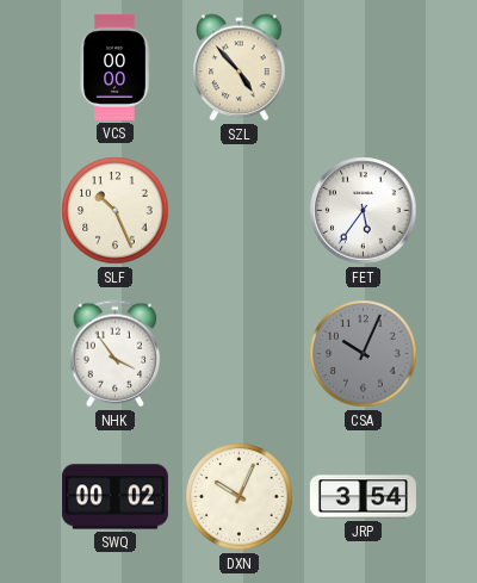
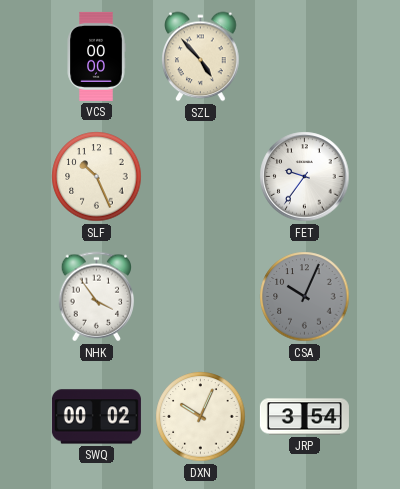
FET: 5:36 -> 9:36
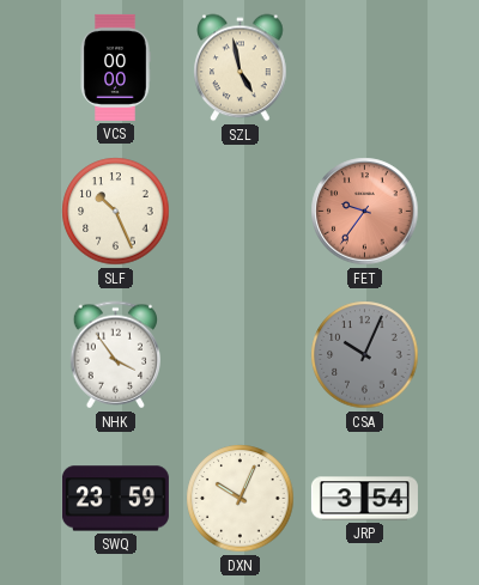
SZL: 4:53 -> 4:58
FET dial: white -> salmon
SWQ: 00:02 -> 23:59
